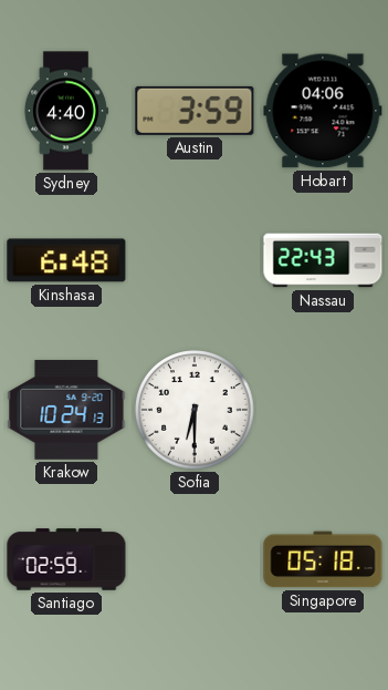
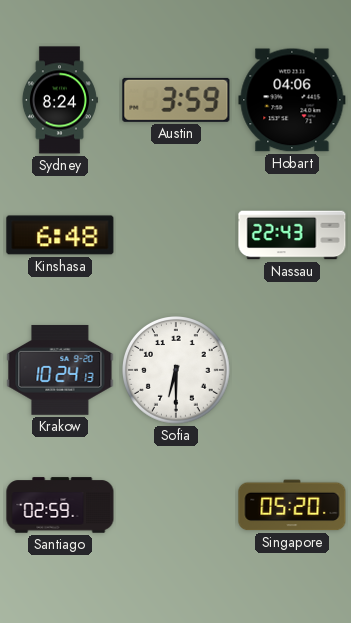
Sydney: 4:40 -> 8:24
Singapore: 05:18 -> 05:20
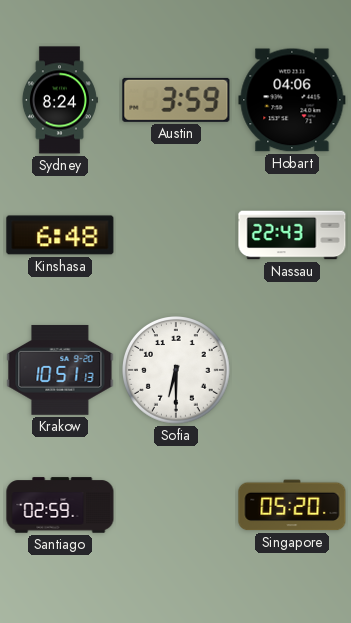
Krakow: 10:24 -> 10:51
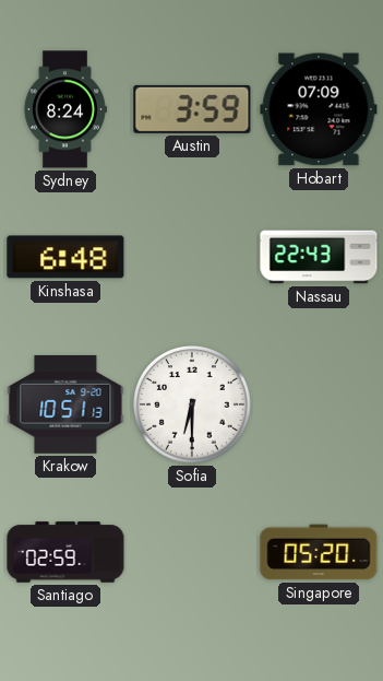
Hobart: 04:06 -> 07:09
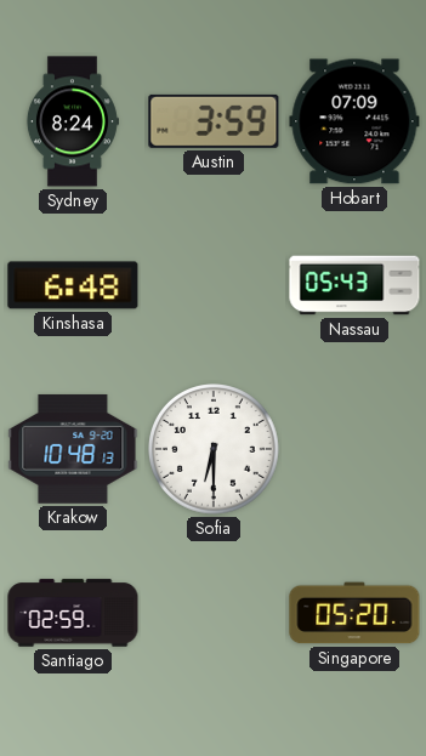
Nassau: 22:43 -> 05:43
Krakow: 10:51 -> 10:48
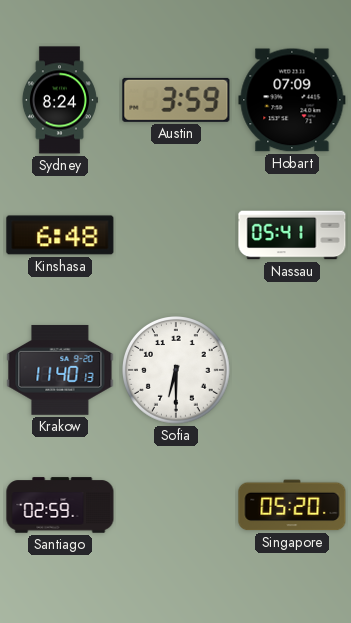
Nassau: 05:43 -> 05:41
Krakow: 10:48 -> 11:40
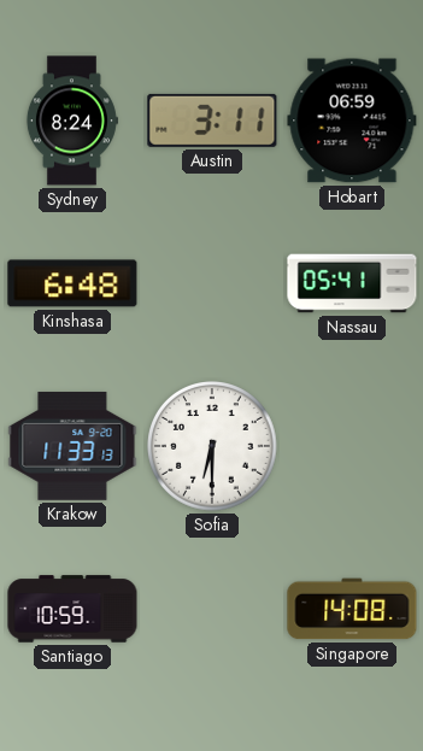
Austin: 3:59 -> 3:11
Hobart: 07:09 -> 06:59
Krakow: 11:40 -> 11:33
Santiago: 02:59 -> 10:59
Singapore: 05:20 -> 14:08
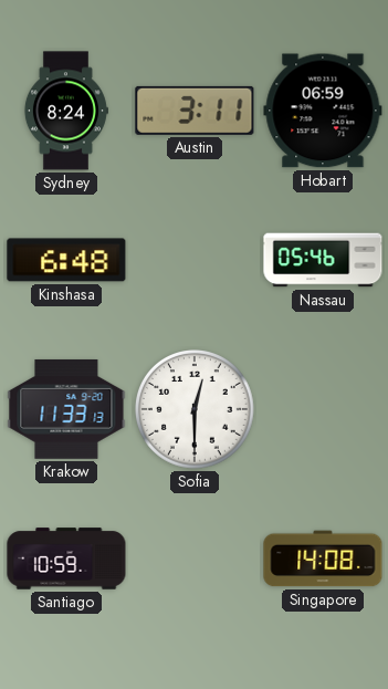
Nassau: 05:41 -> 05:46
Sofia: 6:30 -> 12:30
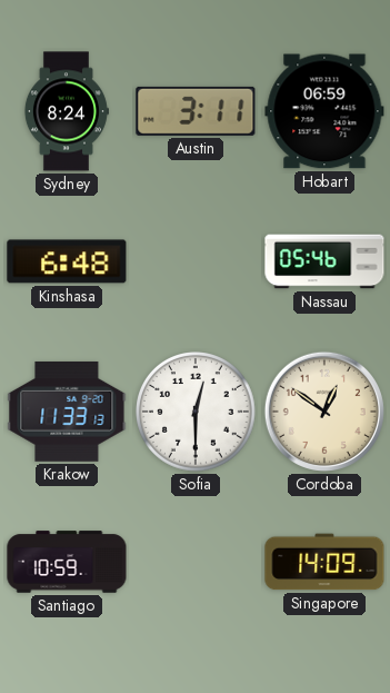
Cordoba: none -> 12:51
Singapore: 14:08 -> 14:09
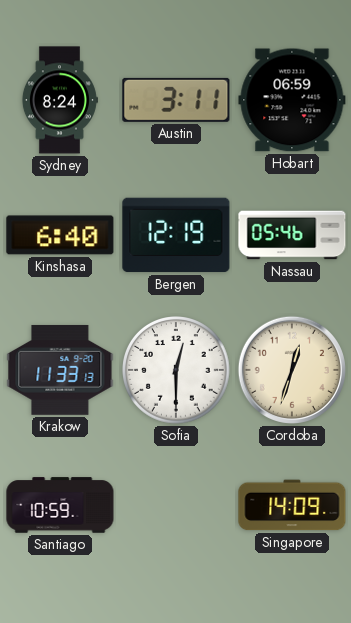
Kinshasa: 6:48 -> 6:40
Bergen: none -> 12:19
Cordoba: 12:51 -> 12:33
